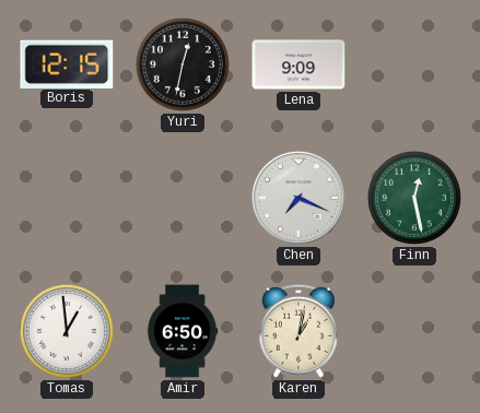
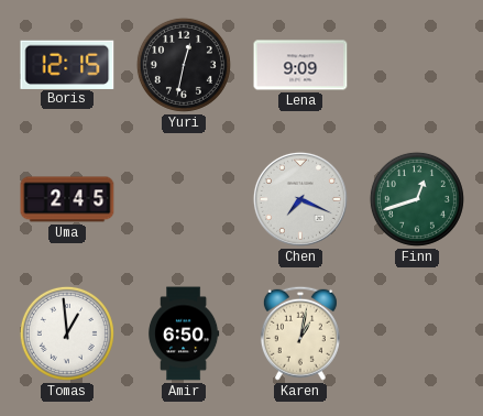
Uma: none -> 2:45
Finn: 12:28 -> 12:42
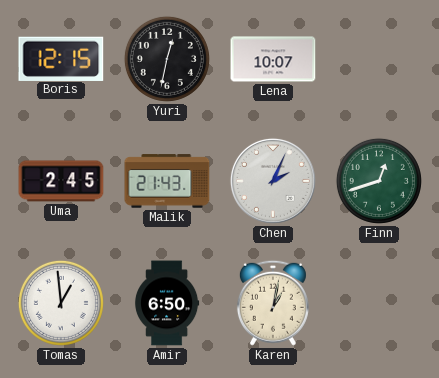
Lena: 9:09 -> 10:07
Malik: none -> 21:43
Chen: 7:19 -> 2:04
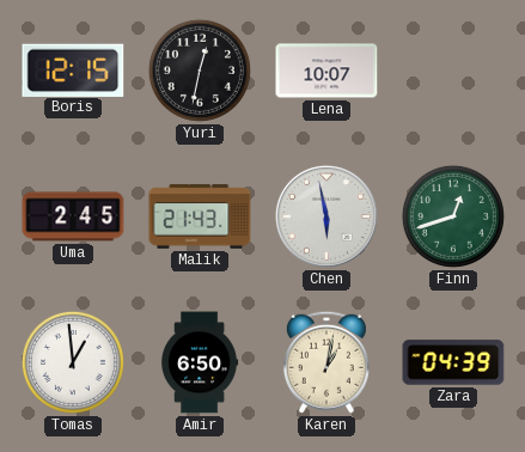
Chen: 2:04 -> 5:58
Zara: none -> 04:39
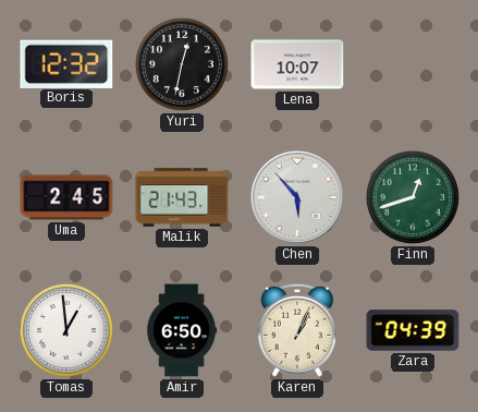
Boris: 12:15 -> 12:32
Chen: 5:58 -> 5:53
Karen: 1:02 -> 1:04
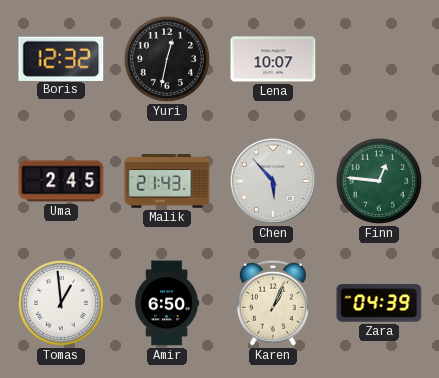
Finn: 12:42 -> 12:46
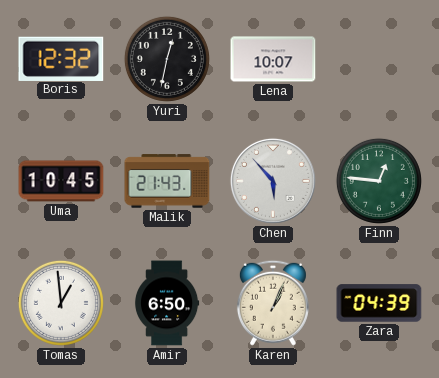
Uma: 2:45 -> 10:45
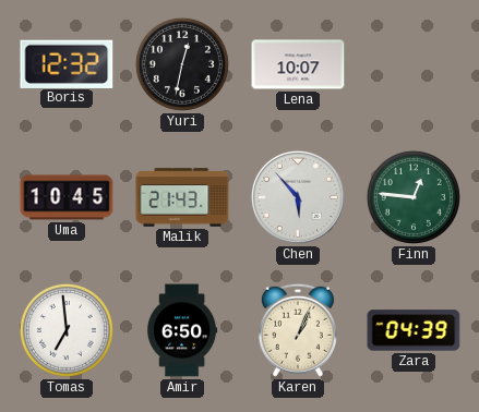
Tomas: 12:59 -> 6:59
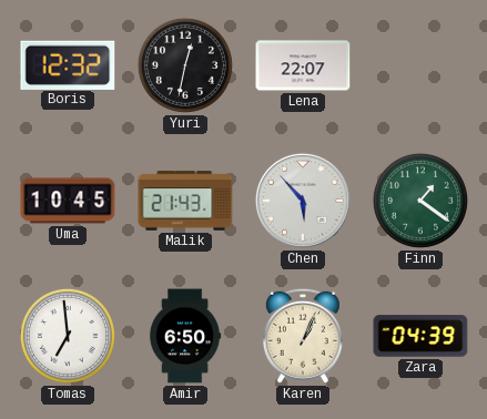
Lena: 10:07 -> 22:07
Finn: 12:46 -> 1:21
